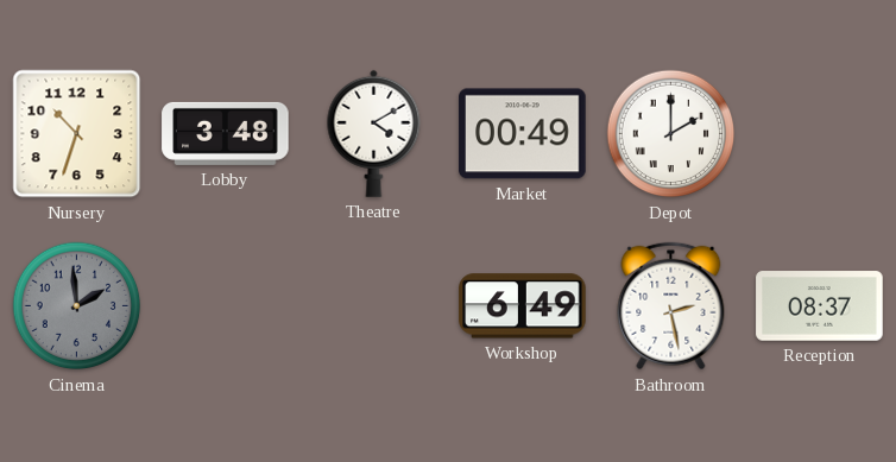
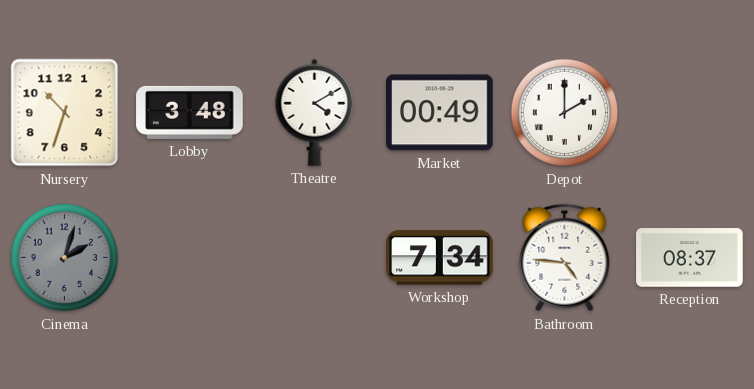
Cinema: 1:59 -> 2:03
Workshop: 6:49 -> 7:34
Bathroom: 2:28 -> 4:46
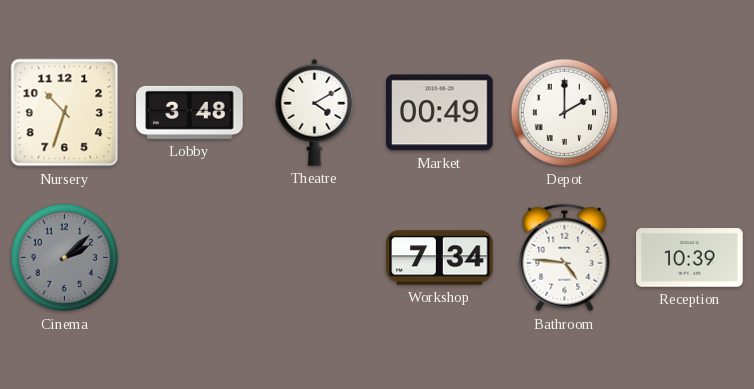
Cinema: 2:03 -> 2:08
Reception: 08:37 -> 10:39
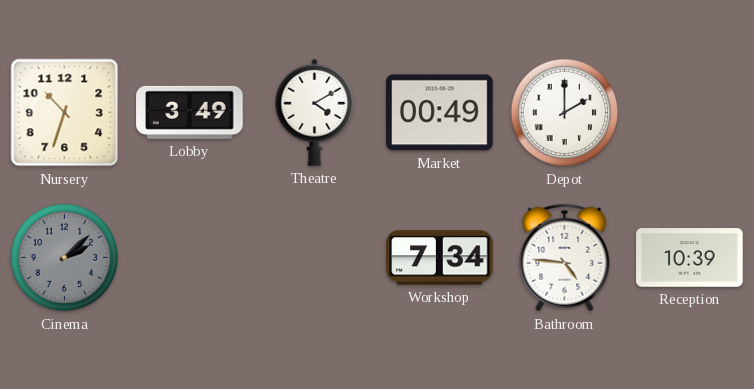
Lobby: 3:48 -> 3:49
